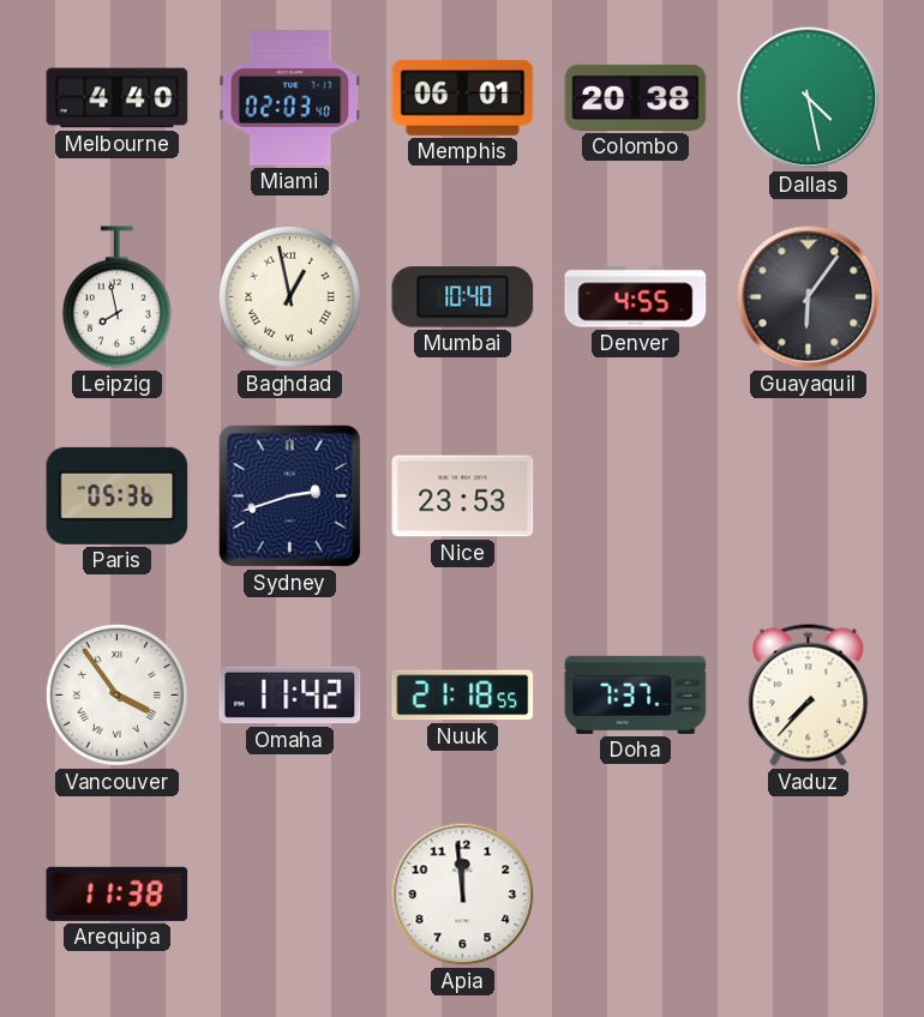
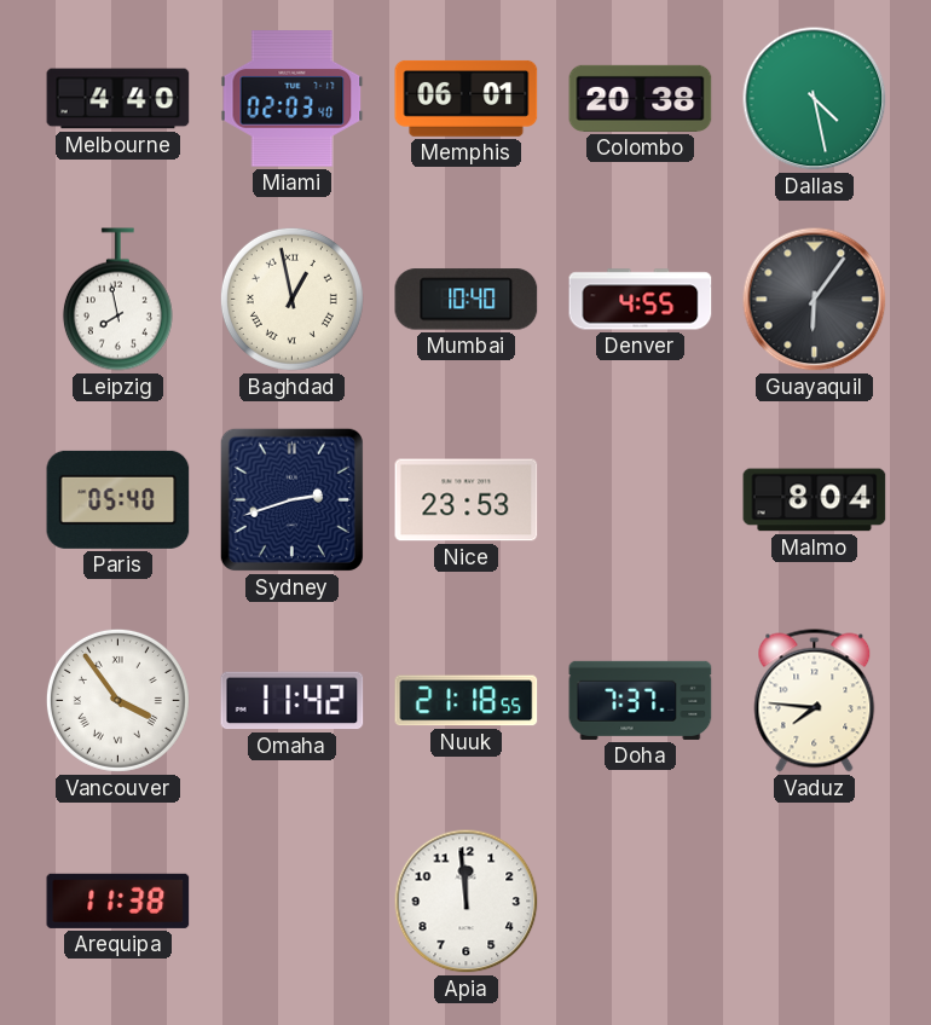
Paris: 05:36 -> 05:40
Malmo: none -> 8:04
Vaduz: 7:37 -> 7:46
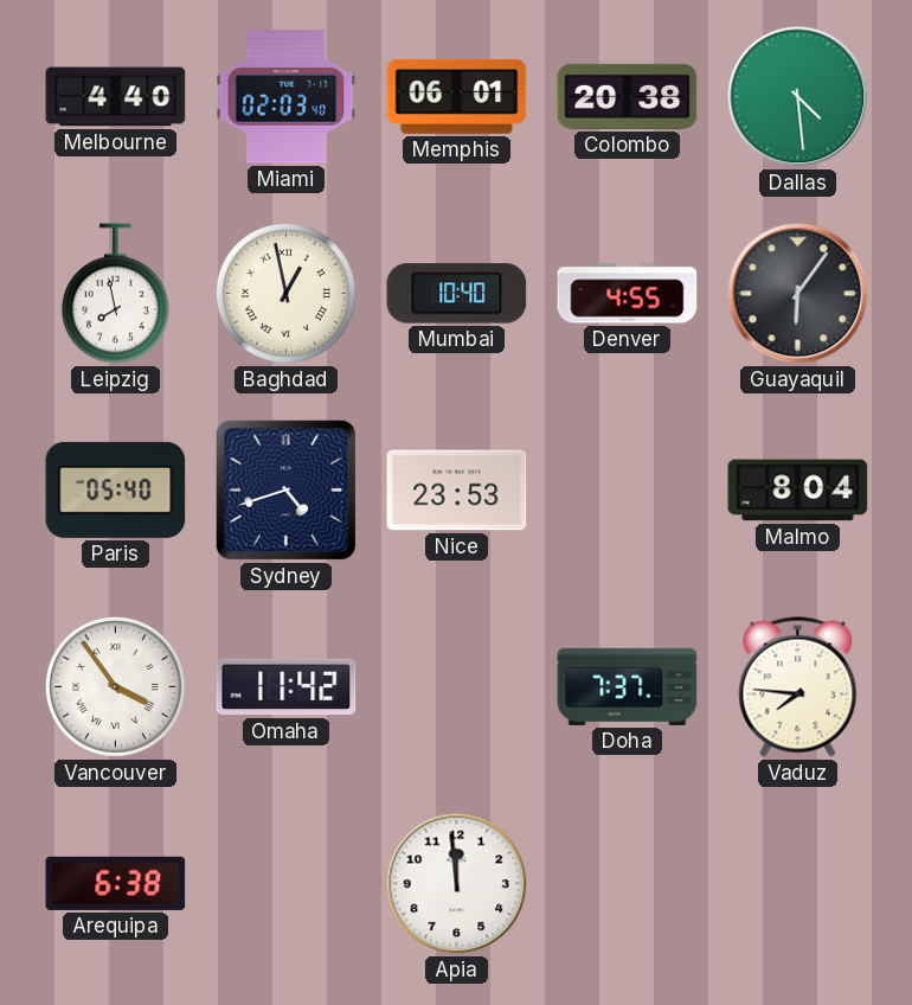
Dallas: 4:28 -> 4:29
Sydney: 2:42 -> 4:42
Nuuk: 21:18 -> none
Arequipa: 11:38 -> 6:38
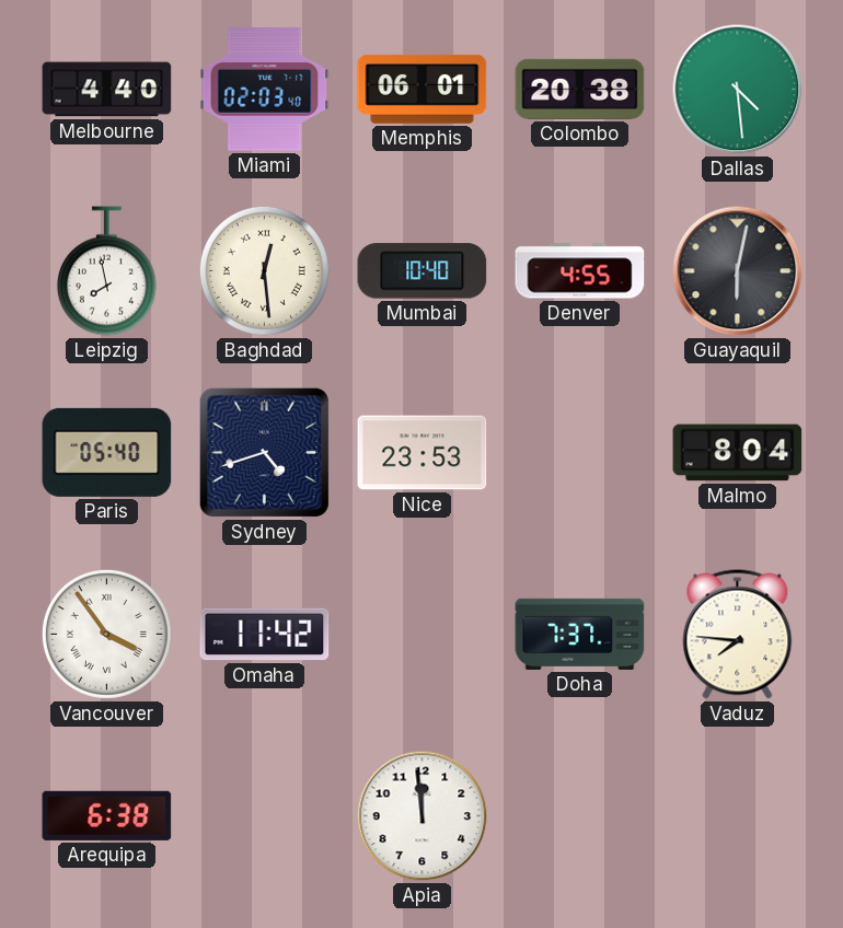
Baghdad: 12:58 -> 12:29
Guayaquil: 6:06 -> 6:02
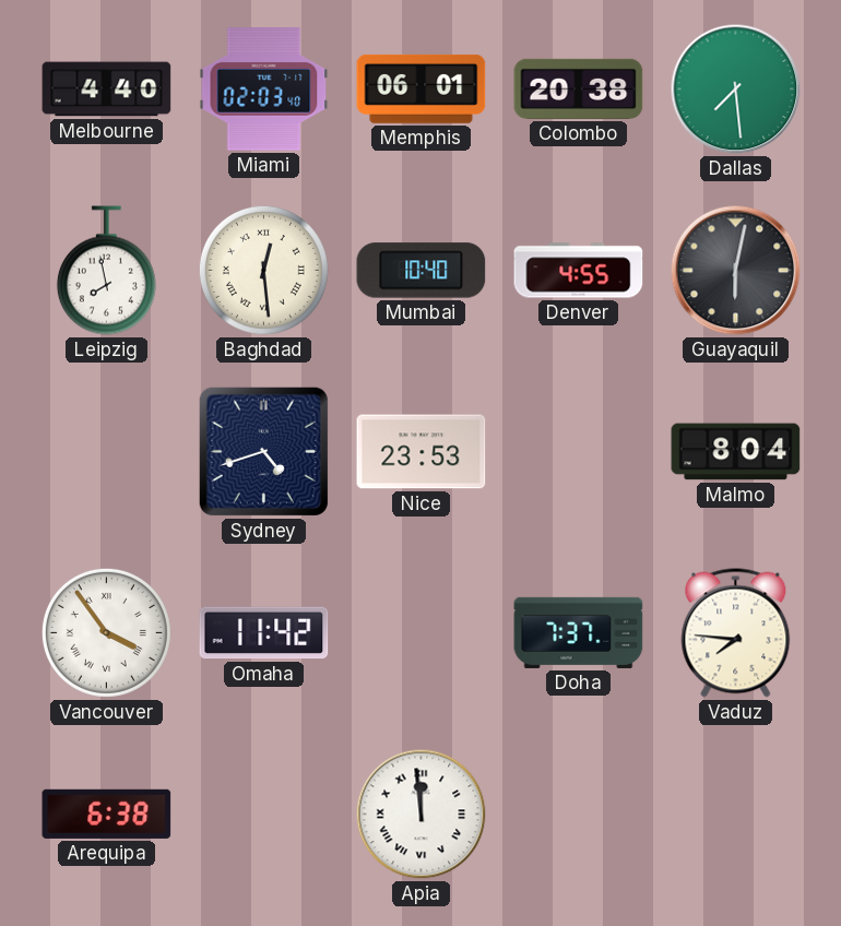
Dallas: 4:29 -> 7:29
Paris: 05:40 -> none
Apia numerals: Arabic -> Roman
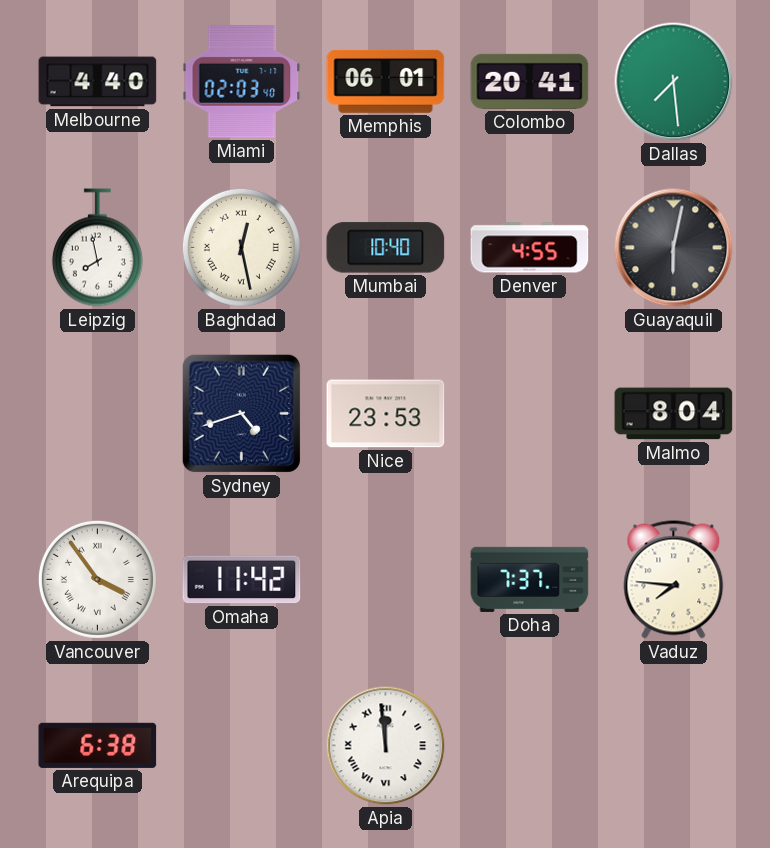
Colombo: 20:38 -> 20:41
Baghdad: 12:29 -> 12:28
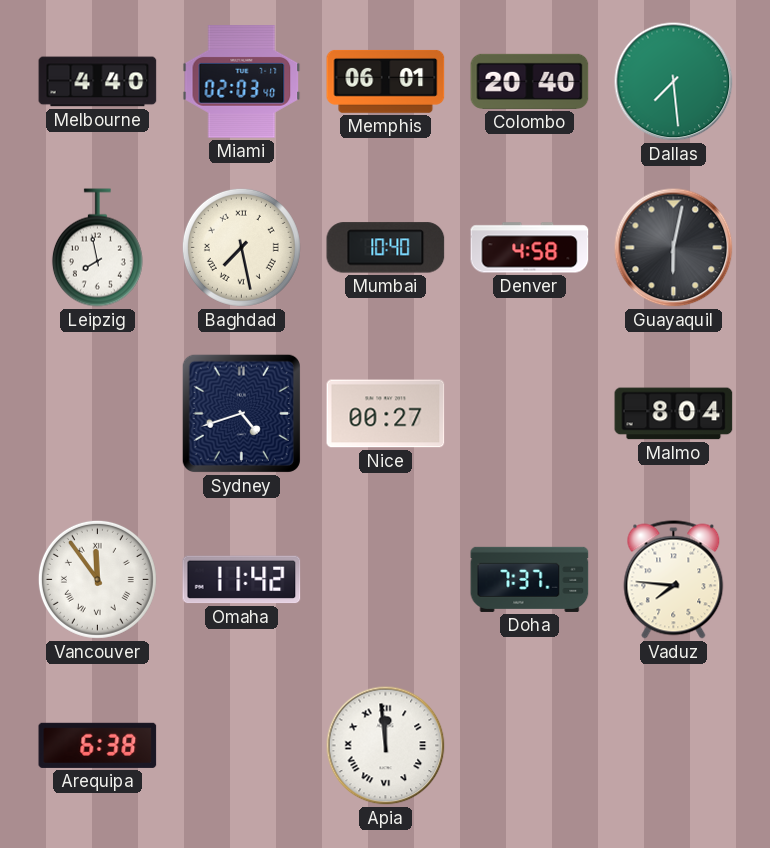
Colombo: 20:41 -> 20:40
Baghdad: 12:28 -> 7:28
Denver: 4:55 -> 4:58
Nice: 23:53 -> 00:27
Vancouver: 3:54 -> 11:54
